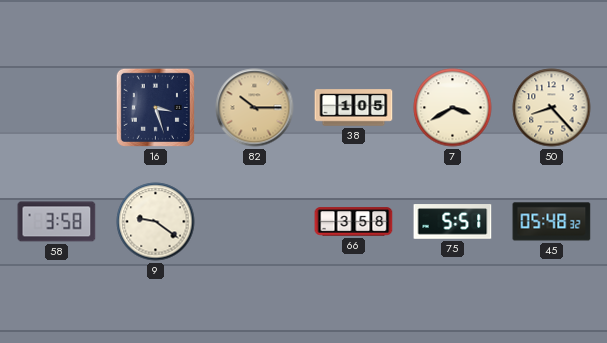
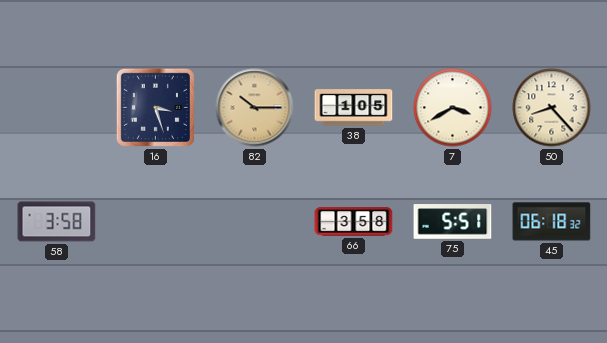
9: 9:21 -> none
45: 05:48 -> 06:18
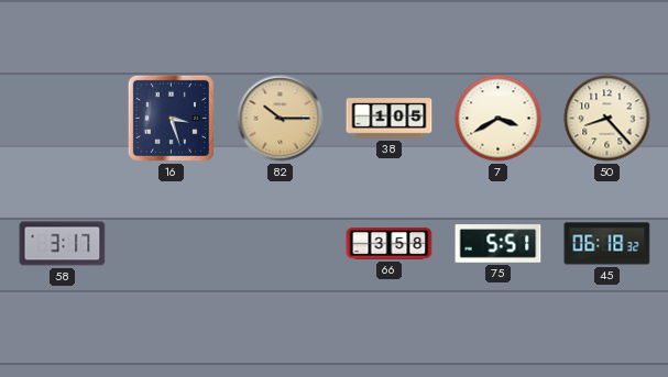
58: 3:58 -> 3:17
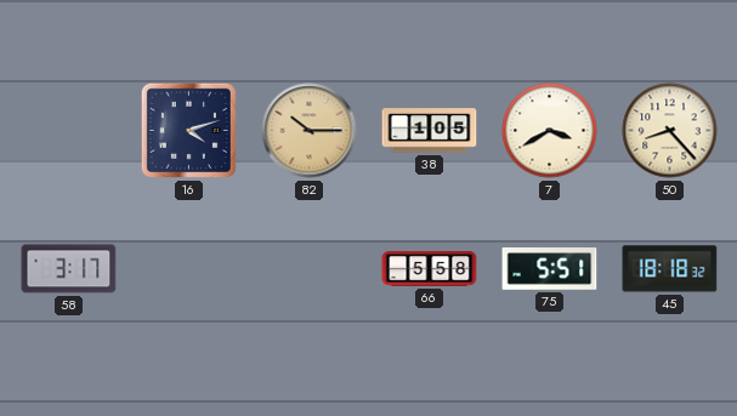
16: 3:27 -> 4:12
66: 3:58 -> 5:58
45: 06:18 -> 18:18
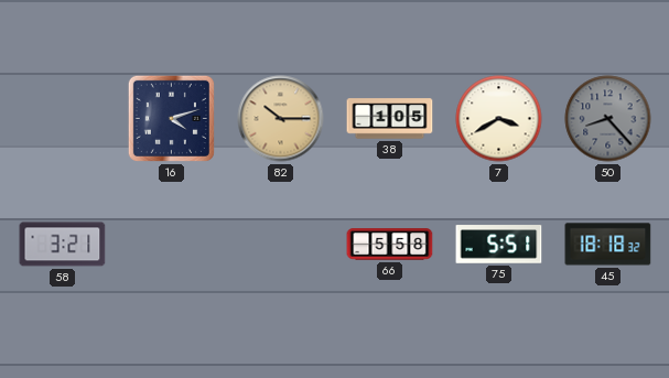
50 dial: cream -> grey
58: 3:17 -> 3:21
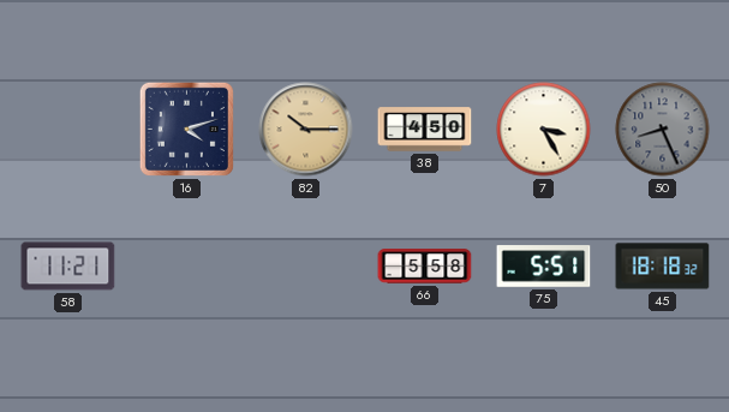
38: 1:05 -> 4:50
7: 3:40 -> 3:25
50: 8:23 -> 8:26
58: 3:21 -> 11:21
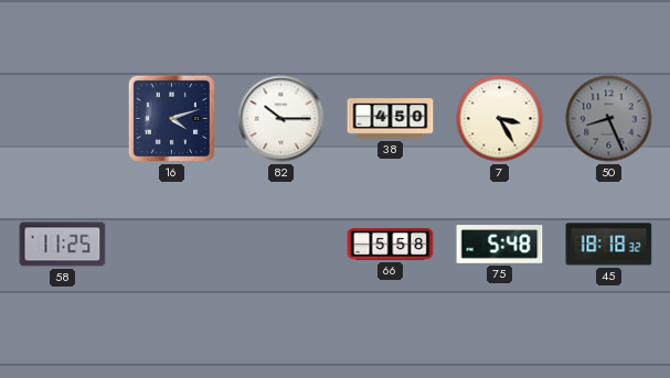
82 dial: champagne -> white
58: 11:21 -> 11:25
75: 5:51 -> 5:48
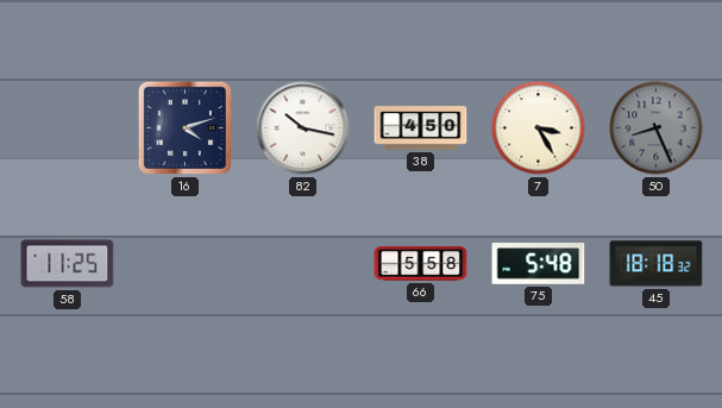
82: 10:15 -> 10:17
